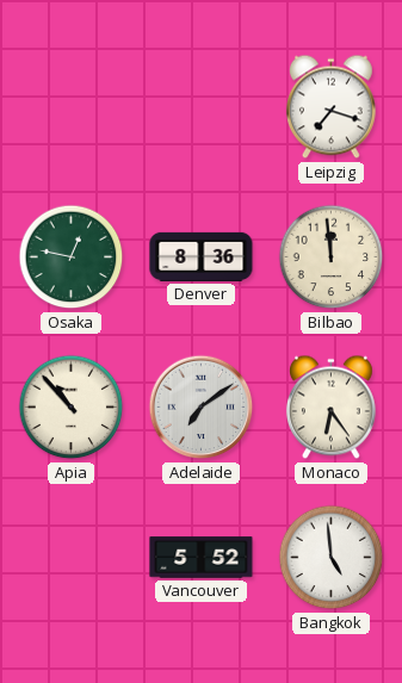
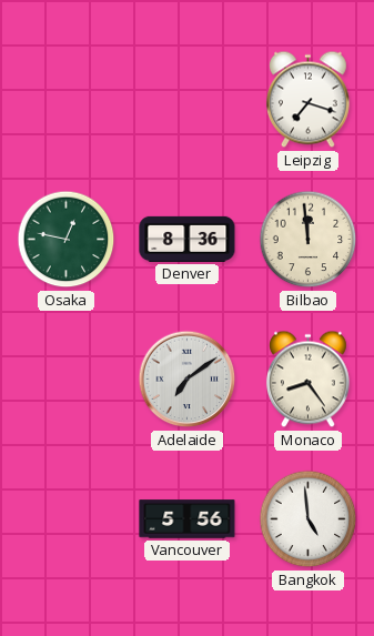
Apia: 10:53 -> none
Monaco: 6:24 -> 8:24
Vancouver: 5:52 -> 5:56
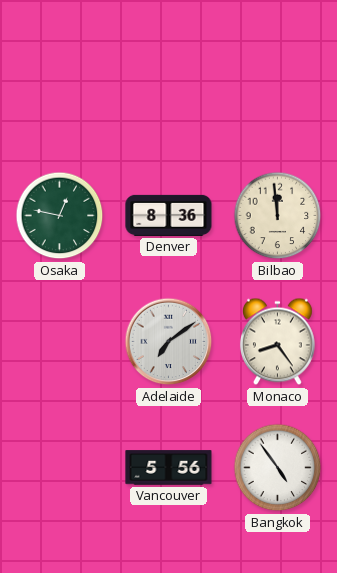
Leipzig: 7:18 -> none
Bangkok: 4:59 -> 4:54
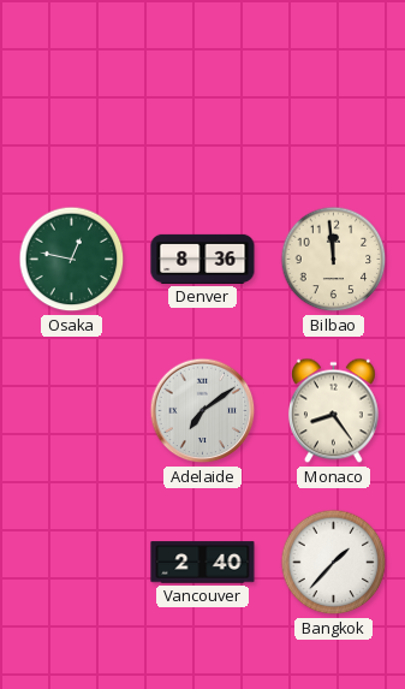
Vancouver: 5:56 -> 2:40
Bangkok: 4:54 -> 1:37
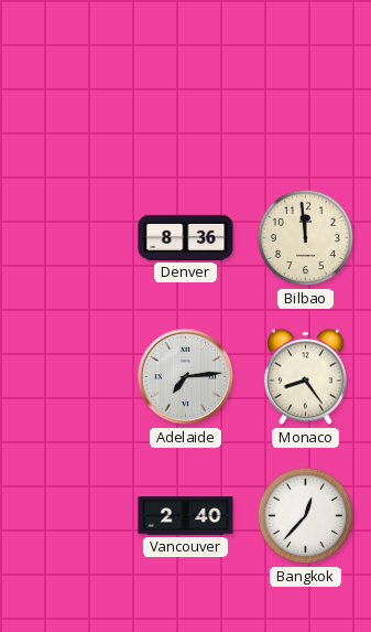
Osaka: 12:47 -> none
Adelaide: 7:09 -> 7:14
Bangkok: 1:37 -> 12:37
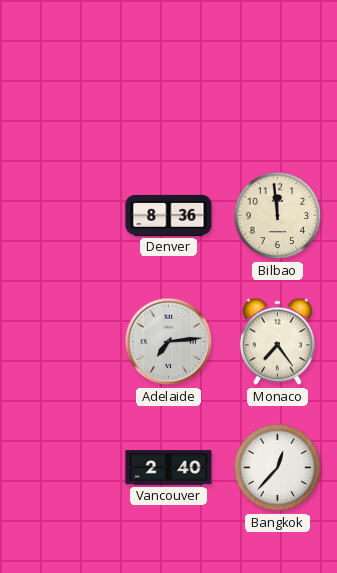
Monaco: 8:24 -> 7:24
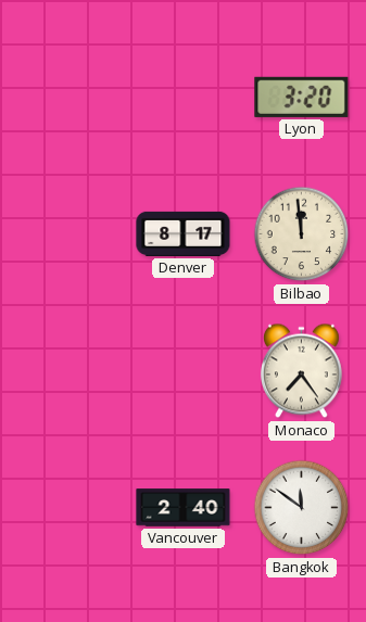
Lyon: none -> 3:20
Denver: 8:36 -> 8:17
Adelaide: 7:14 -> none
Bangkok: 12:37 -> 11:51
